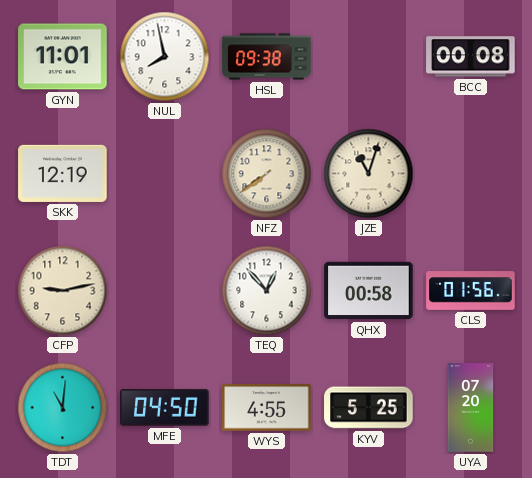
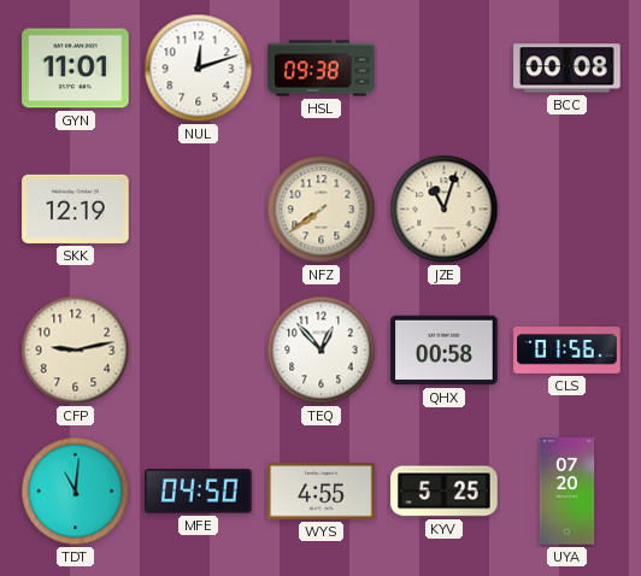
NUL: 7:58 -> 12:12
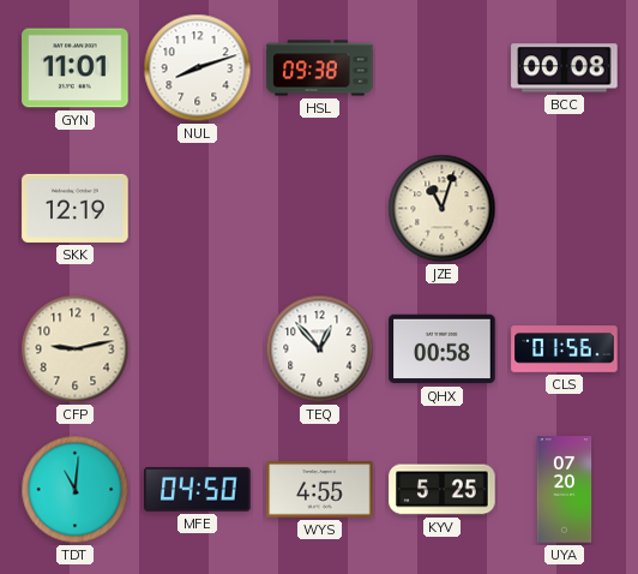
NUL: 12:12 -> 8:12
NFZ: 7:39 -> none
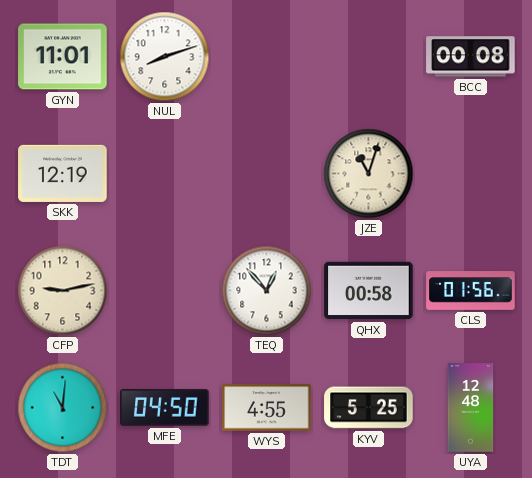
HSL: 09:38 -> none
UYA: 07:20 -> 12:48
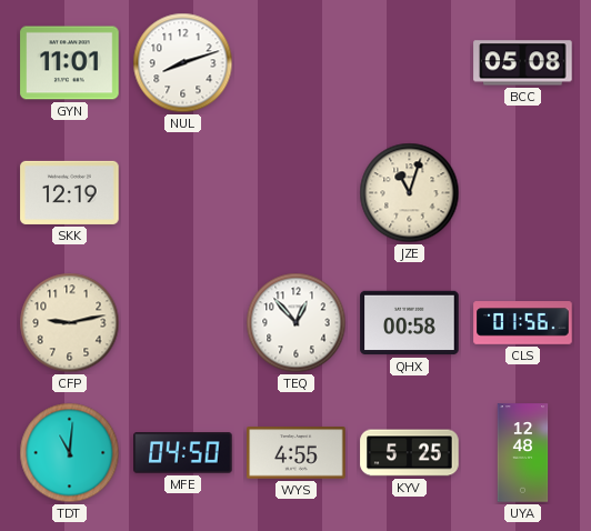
BCC: 00:08 -> 05:08
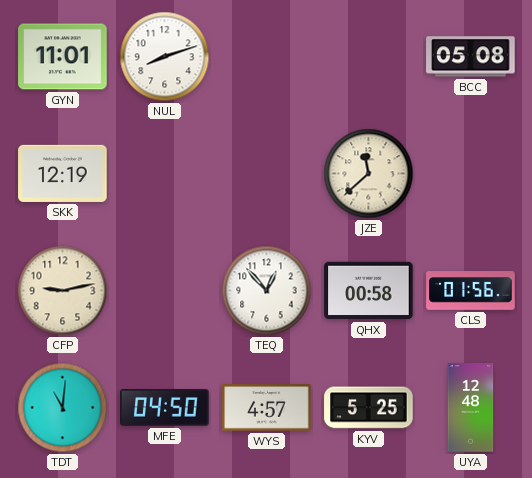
JZE: 11:03 -> 11:38
WYS: 4:55 -> 4:57
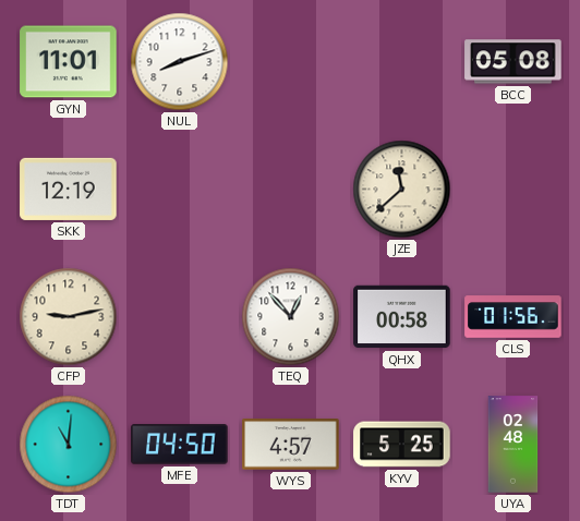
UYA: 12:48 -> 02:48
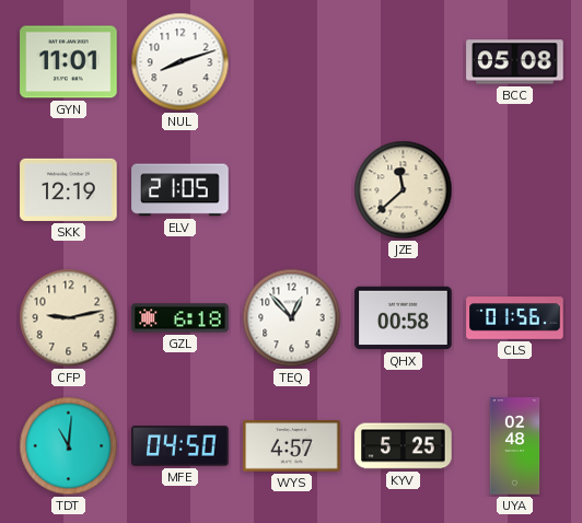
ELV: none -> 21:05
GZL: none -> 6:18
